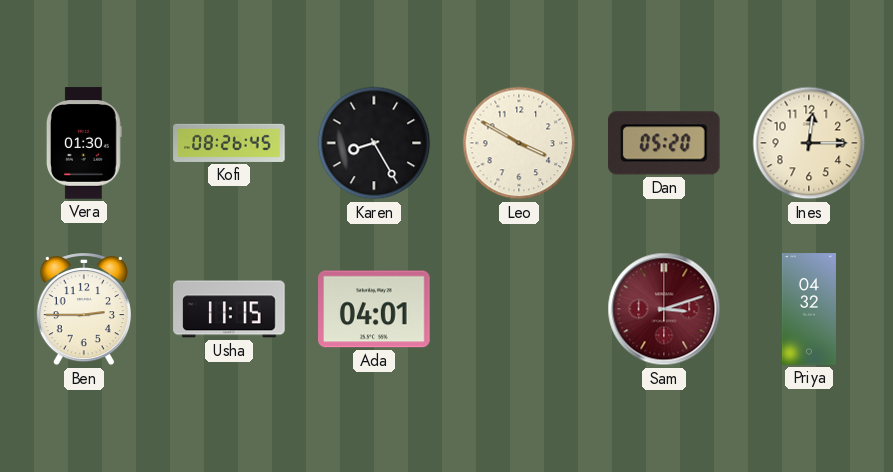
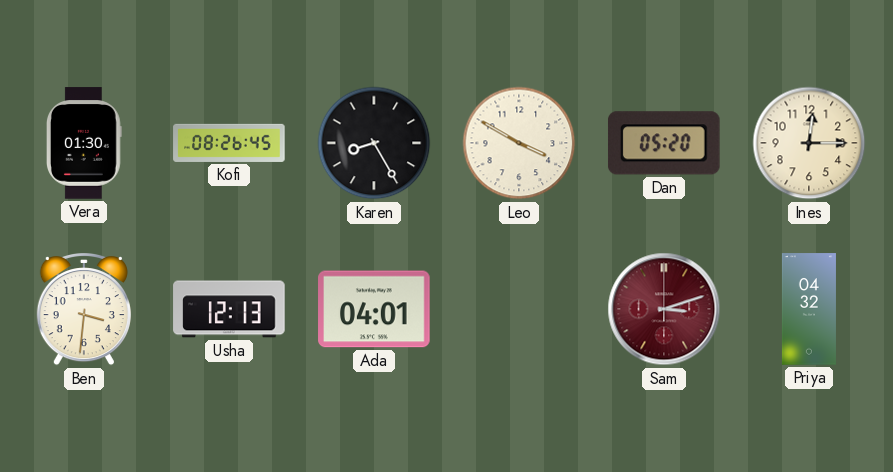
Ben: 2:45 -> 3:31
Usha: 11:15 -> 12:13
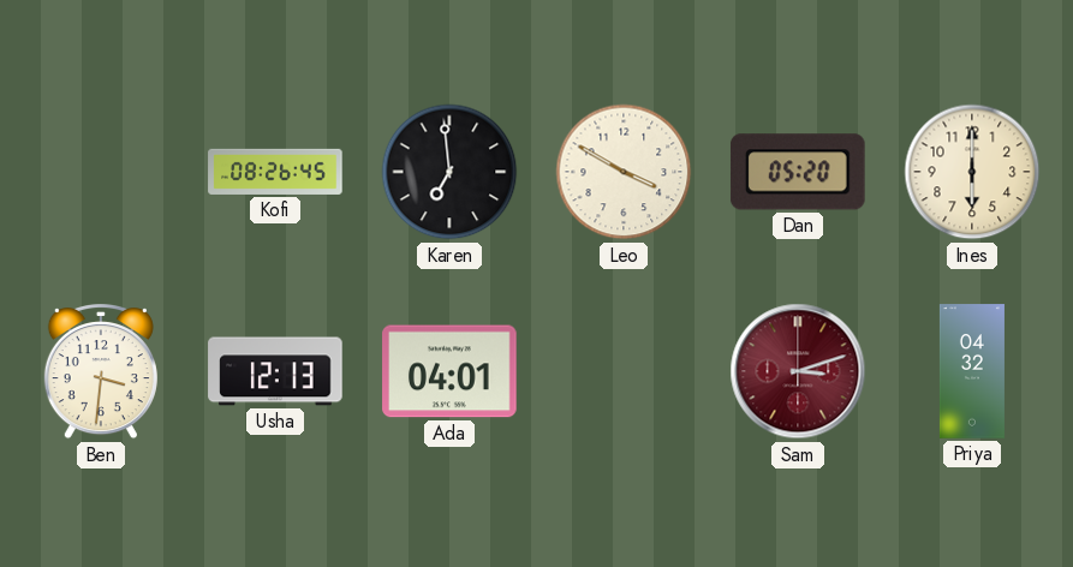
Vera: 01:30 -> none
Karen: 8:25 -> 6:59
Ines: 12:15 -> 6:00
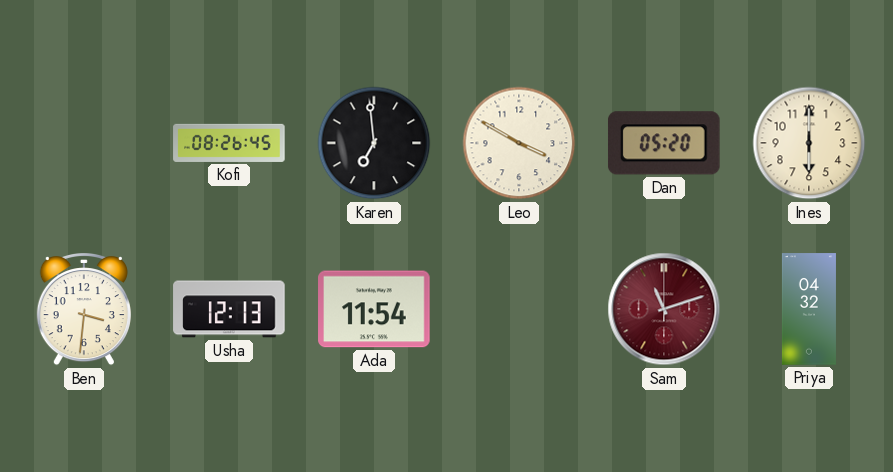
Ada: 04:01 -> 11:54
Sam: 3:12 -> 11:12
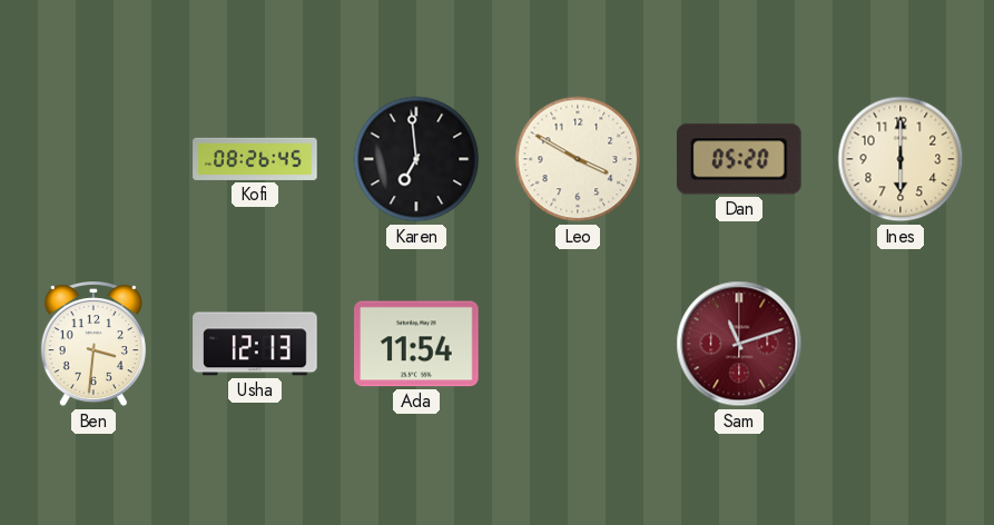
Priya: 04:32 -> none
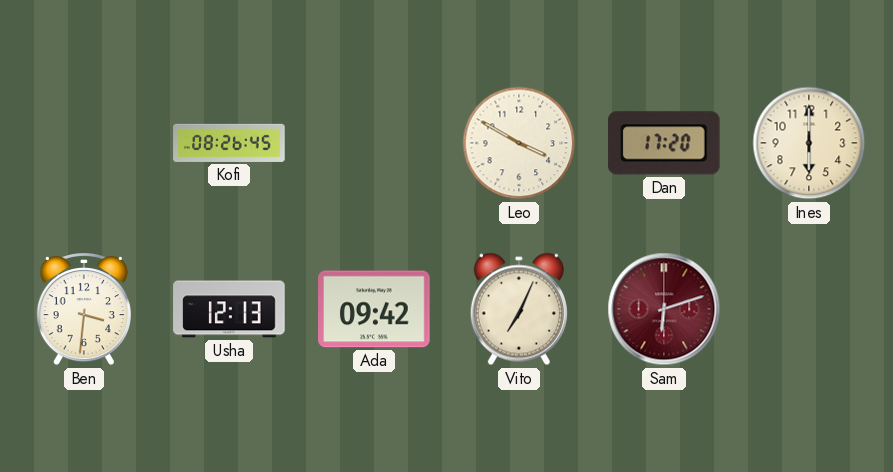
Karen: 6:59 -> none
Dan: 05:20 -> 17:20
Ada: 11:54 -> 09:42
Vito: none -> 7:04
Sam: 11:12 -> 6:12
